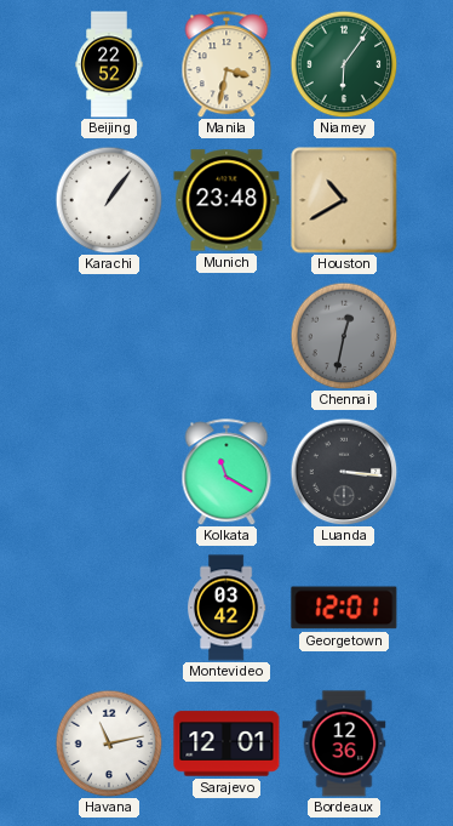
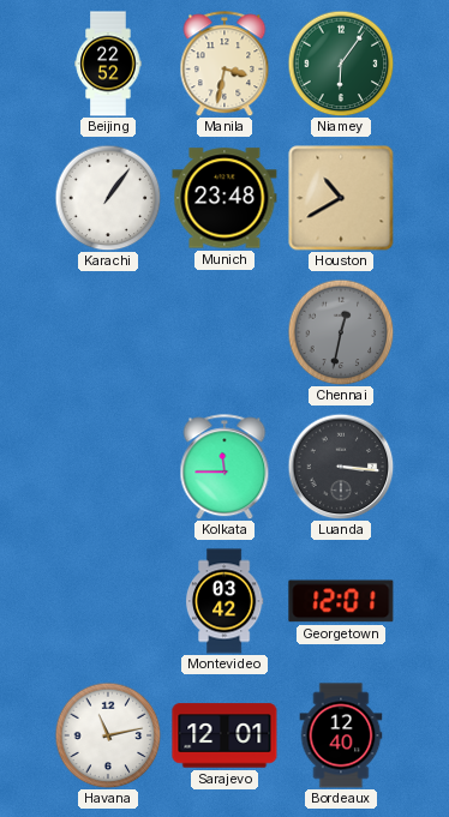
Kolkata: 11:20 -> 11:45
Bordeaux: 12:36 -> 12:40
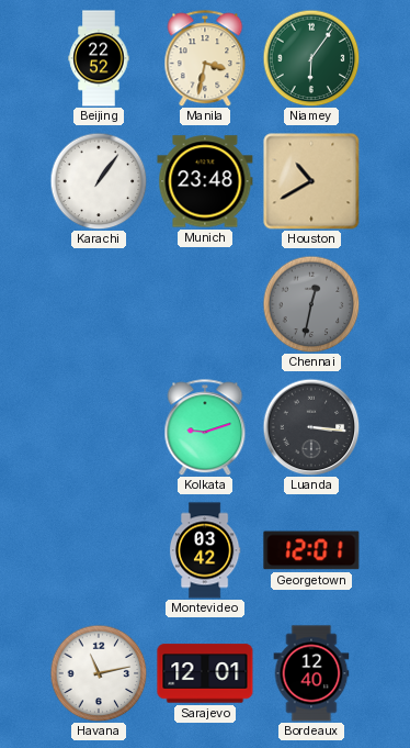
Kolkata: 11:45 -> 9:12
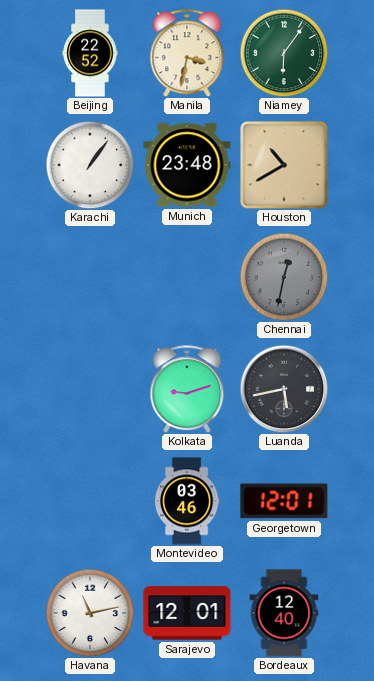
Luanda: 3:16 -> 5:43
Montevideo: 03:42 -> 03:46
